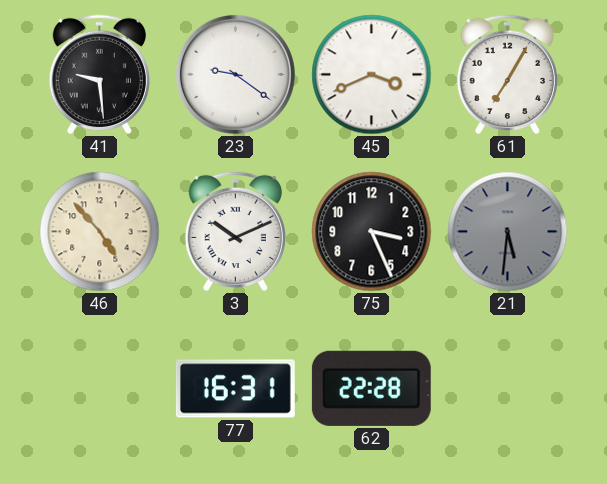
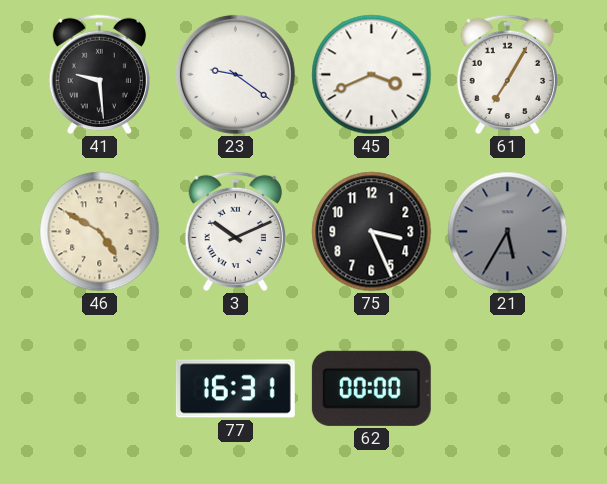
46: 4:53 -> 4:50
21: 5:31 -> 5:35
62: 22:28 -> 00:00
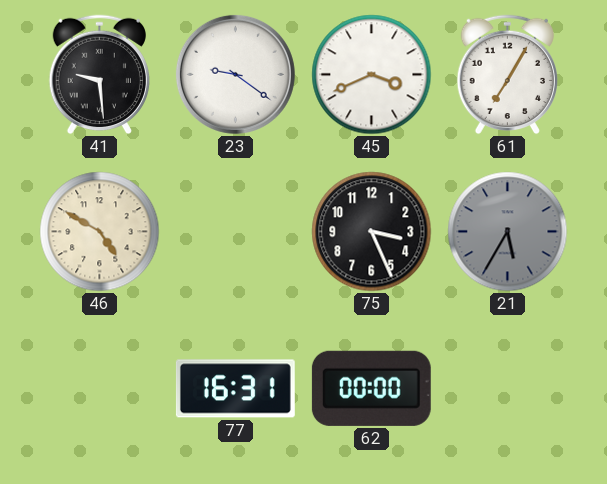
3: 10:11 -> none
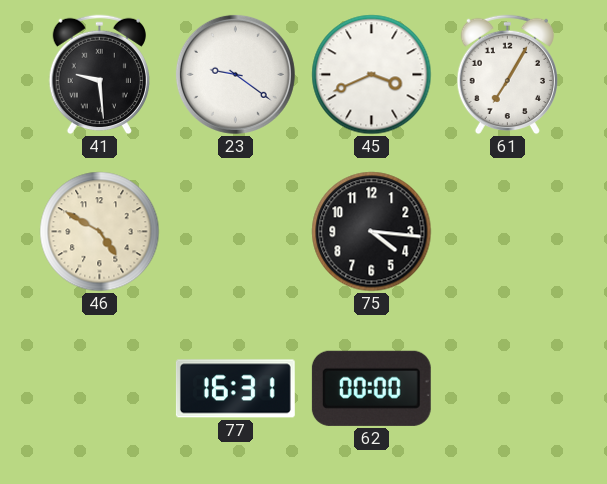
75: 3:26 -> 4:16
21: 5:35 -> none
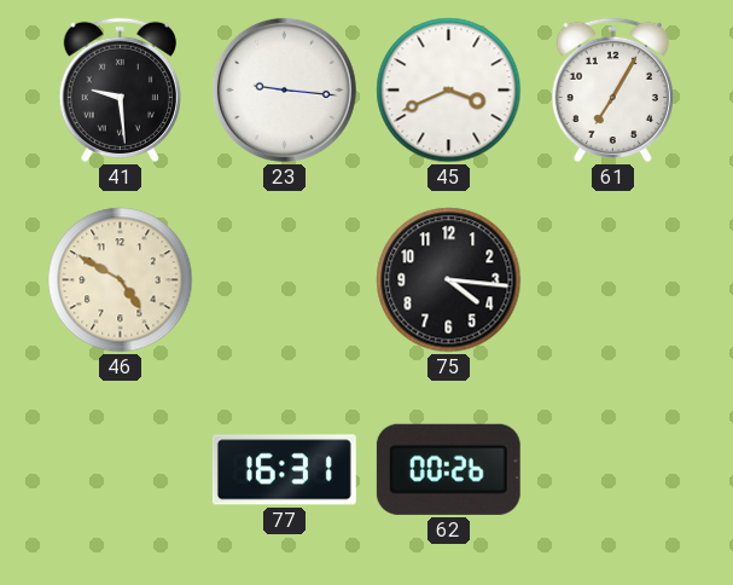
23: 9:21 -> 9:16
62: 00:00 -> 00:26
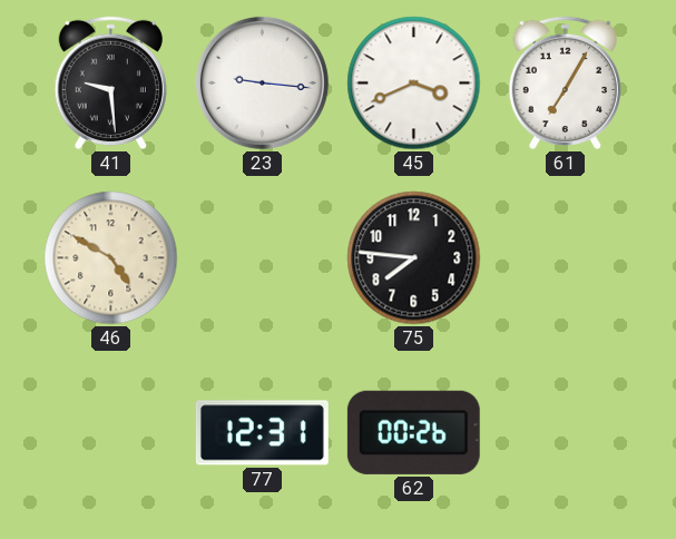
75: 4:16 -> 7:46
77: 16:31 -> 12:31
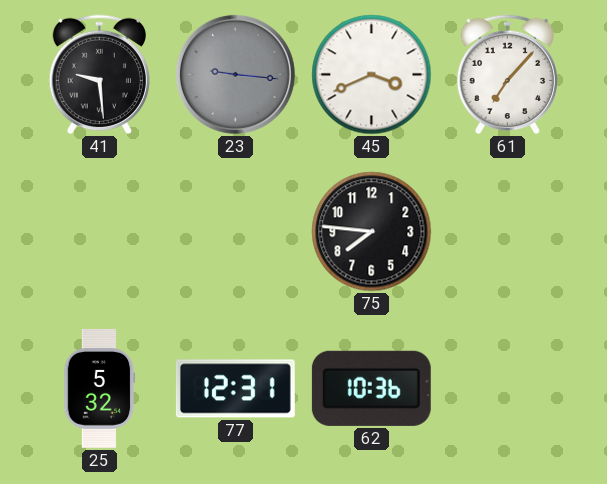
23 dial: white -> grey
61: 7:05 -> 7:07
46: 4:50 -> none
25: none -> 5:32
62: 00:26 -> 10:36
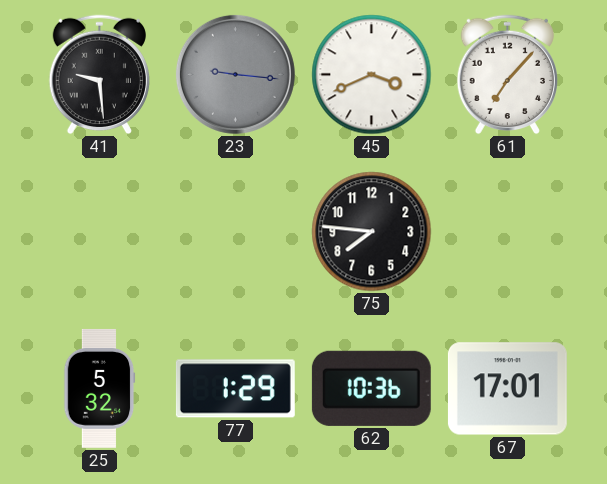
77: 12:31 -> 1:29
67: none -> 17:01
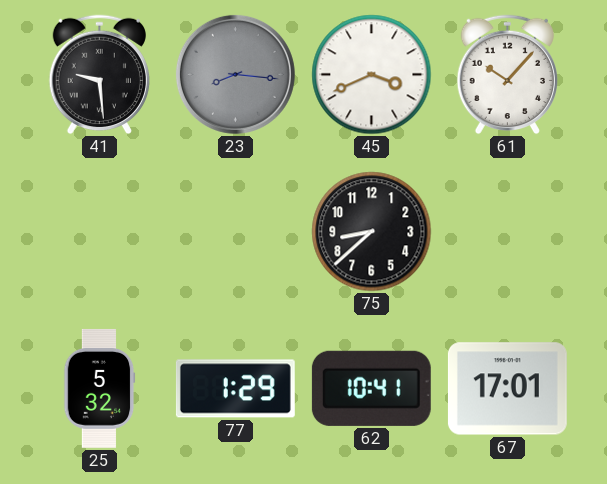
23: 9:16 -> 8:16
61: 7:07 -> 10:07
75: 7:46 -> 8:38
62: 10:36 -> 10:41
